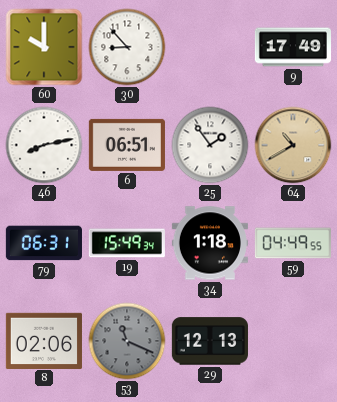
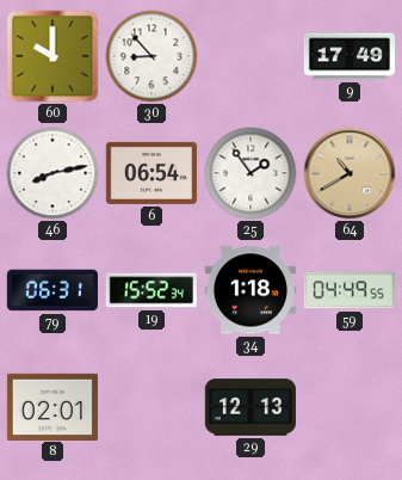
6: 06:51 -> 06:54
19: 15:49 -> 15:52
8: 02:06 -> 02:01
53: 11:19 -> none
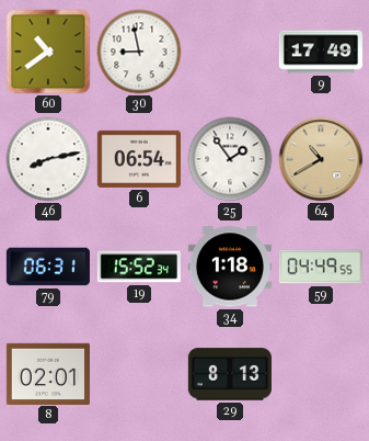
60: 10:00 -> 10:39
30: 8:53 -> 8:58
29: 12:13 -> 8:13
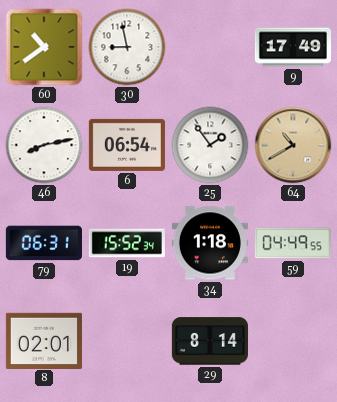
29: 8:13 -> 8:14
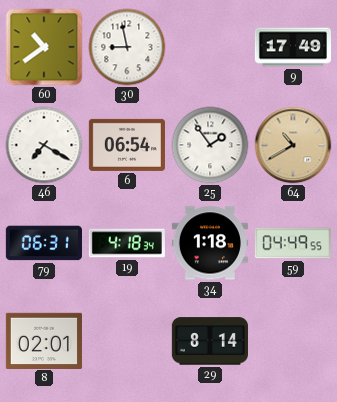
46: 8:13 -> 7:20
19: 15:52 -> 4:18
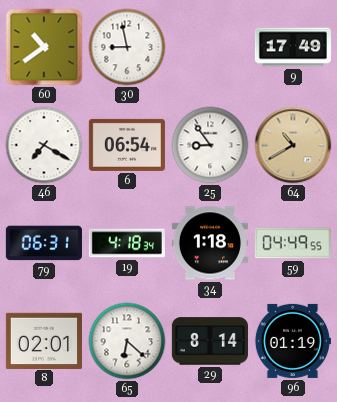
25: 1:54 -> 8:54
65: none -> 6:22
96: none -> 01:19
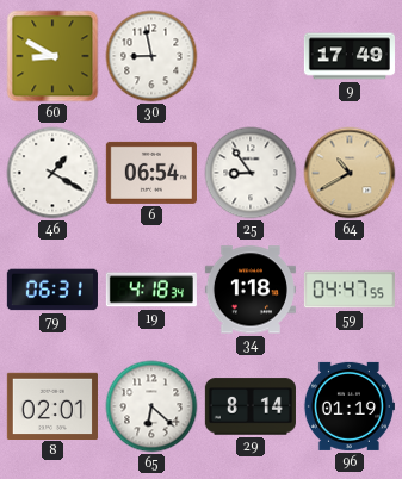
60: 10:39 -> 8:50
46: 7:20 -> 1:20
59: 04:49 -> 04:47
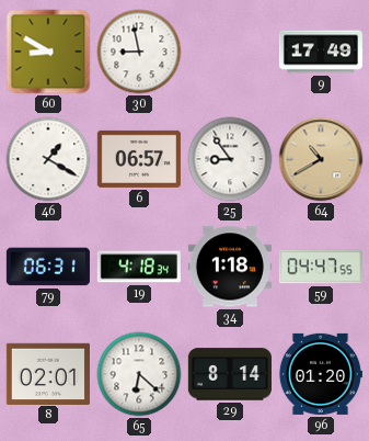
6: 06:54 -> 06:57
96: 01:19 -> 01:20
